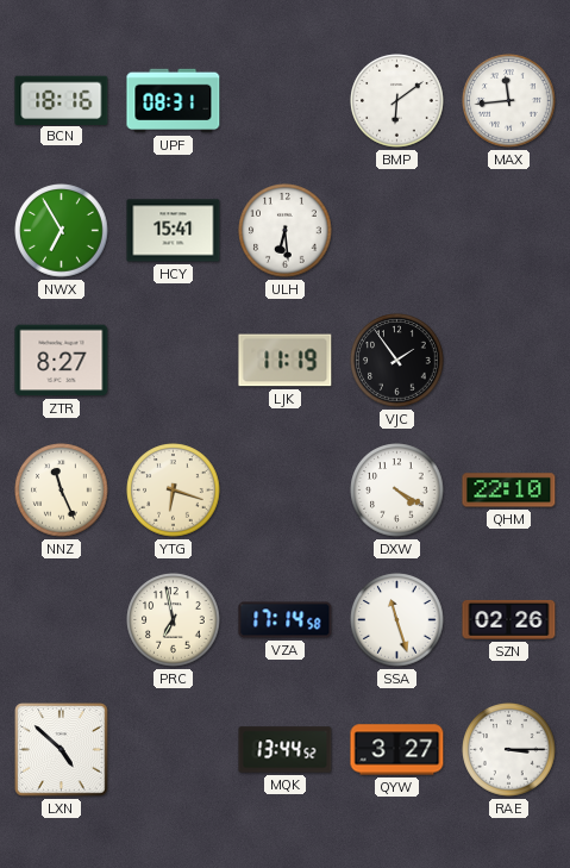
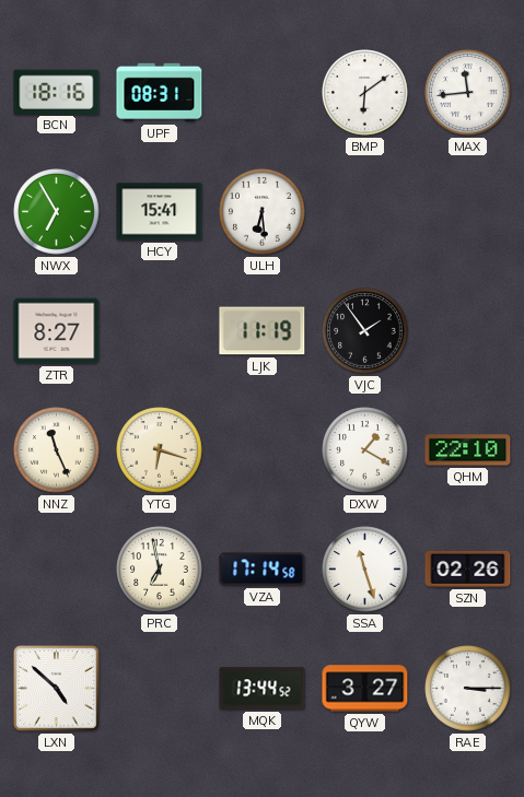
DXW: 4:20 -> 1:20
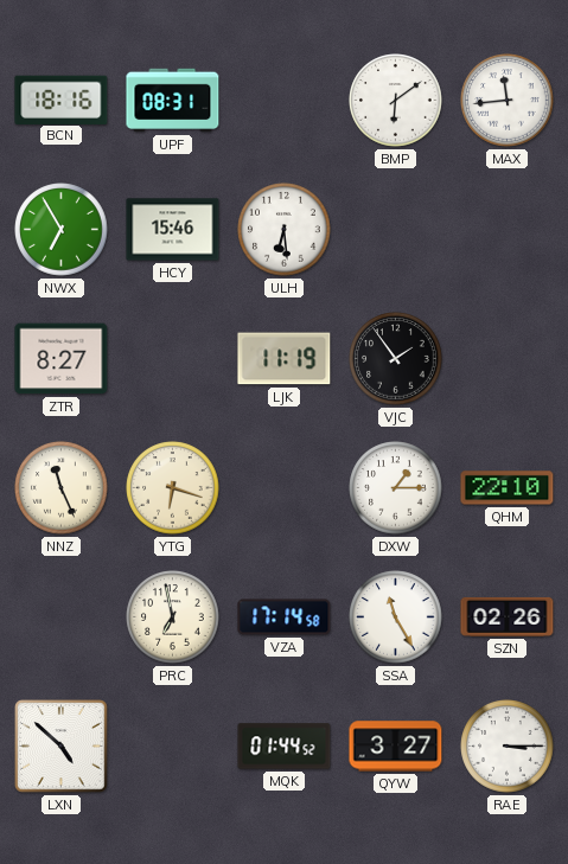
HCY: 15:41 -> 15:46
DXW: 1:20 -> 1:15
SSA: 11:27 -> 11:25
MQK: 13:44 -> 01:44
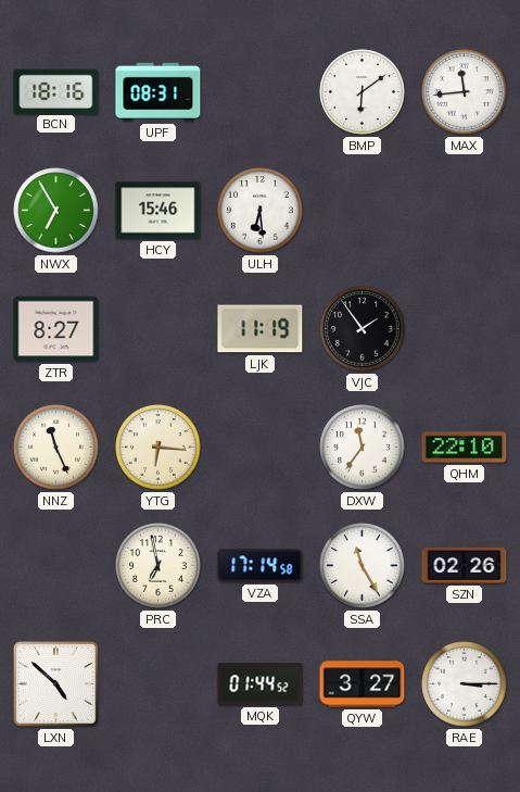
YTG: 6:18 -> 6:16
DXW: 1:15 -> 11:36
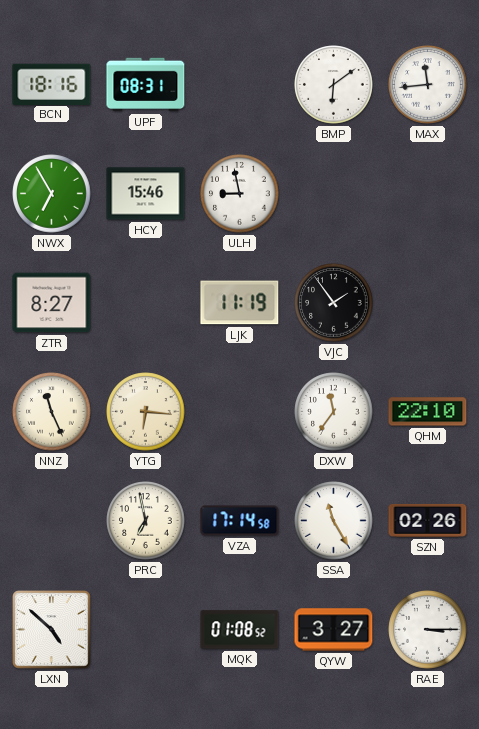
ULH: 6:29 -> 8:58
MQK: 01:44 -> 01:08
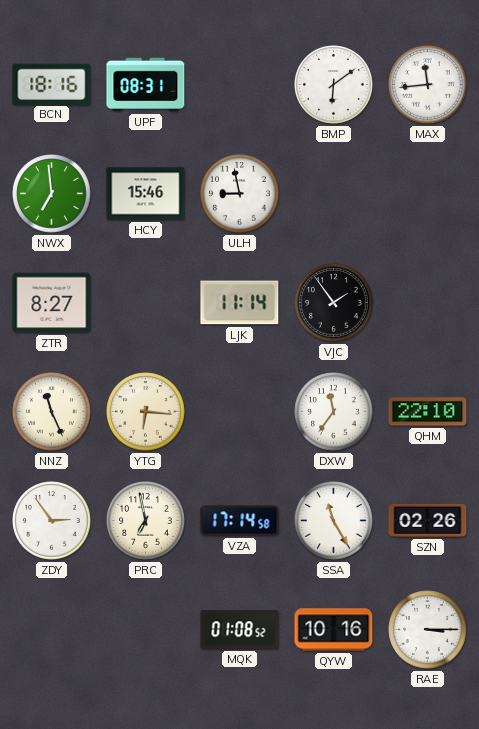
NWX: 6:55 -> 6:59
LJK: 11:19 -> 11:14
ZDY: none -> 2:54
LXN: 4:52 -> none
QYW: 3:27 -> 10:16
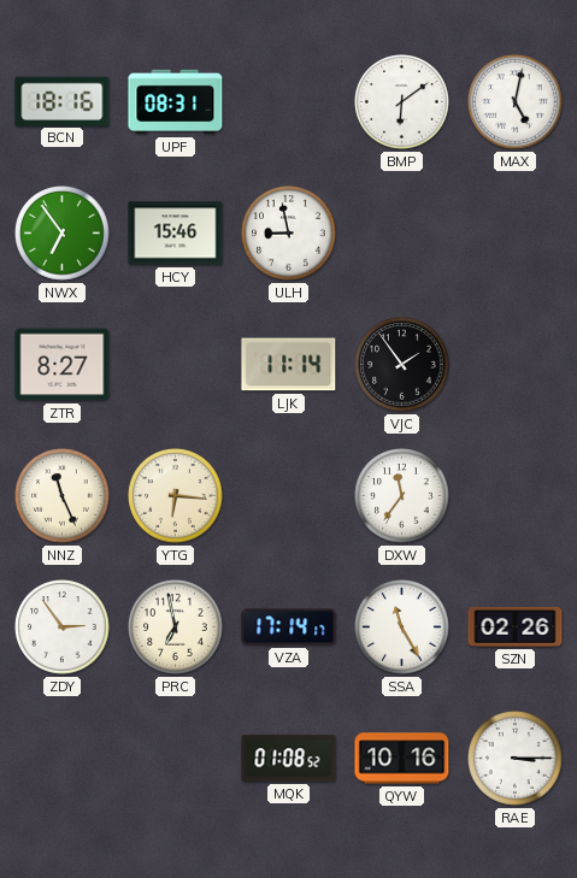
MAX: 11:44 -> 5:02
NWX: 6:59 -> 6:54
QHM: 22:10 -> none
VZA: 17:14:58 -> 17:14:17
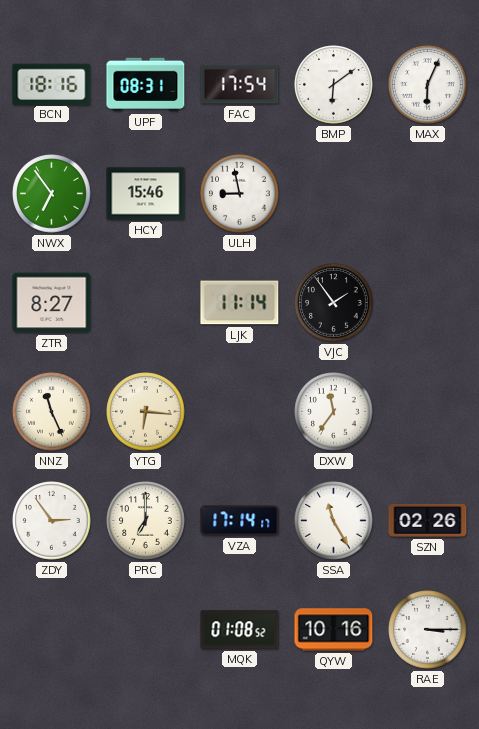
FAC: none -> 17:54
MAX: 5:02 -> 6:04
PRC: 6:58 -> 7:00
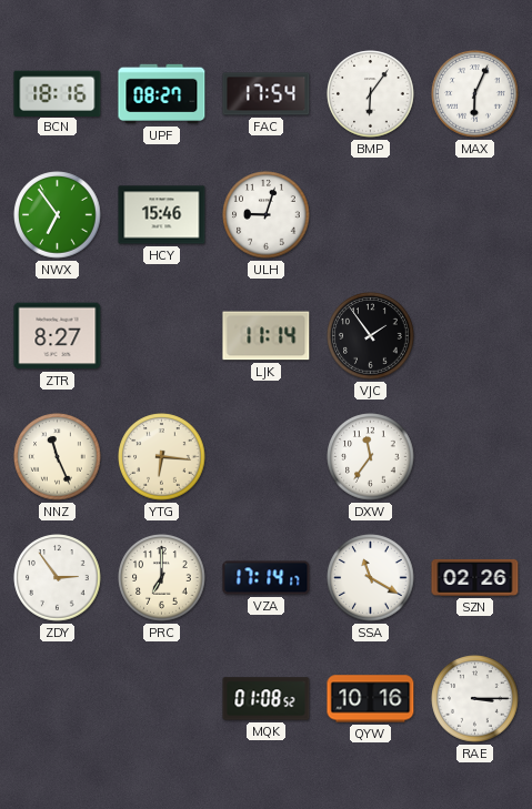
UPF: 08:31 -> 08:27
BMP: 6:09 -> 6:06
ULH: 8:58 -> 9:03
SSA: 11:25 -> 11:20
